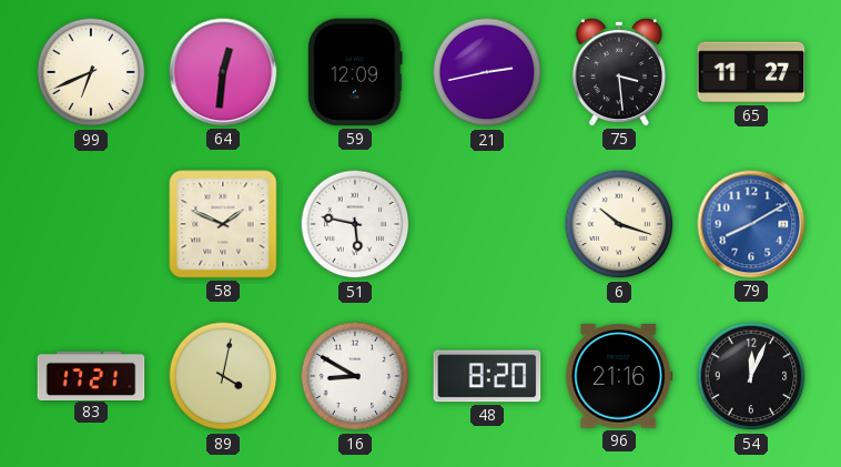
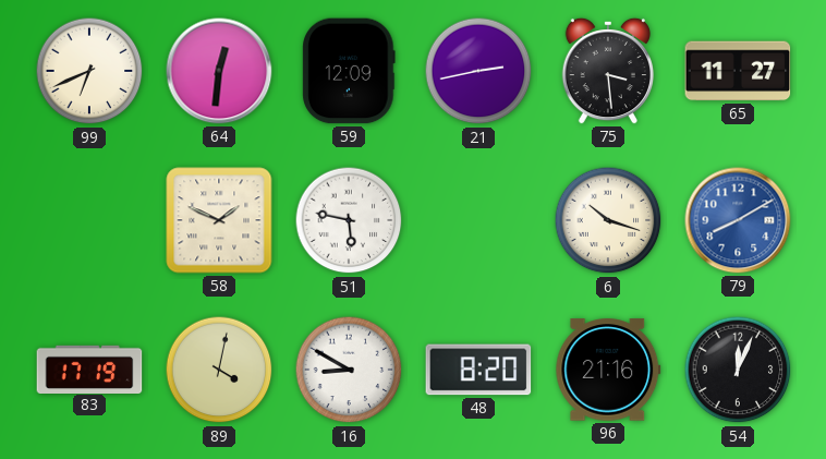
83: 17:21 -> 17:19
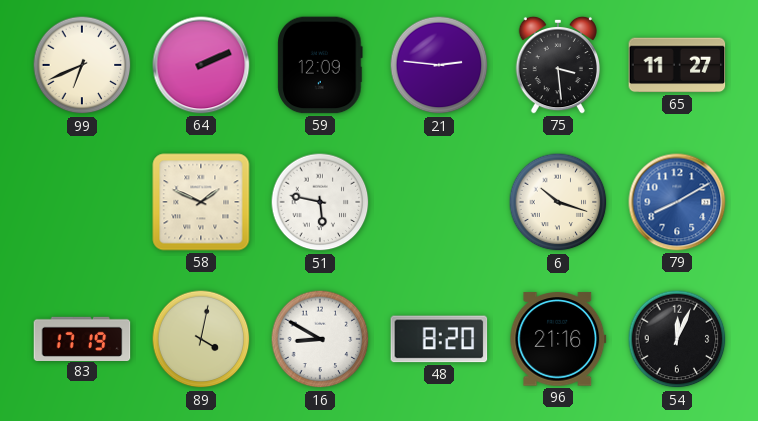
64: 12:31 -> 2:11
21: 2:43 -> 2:46
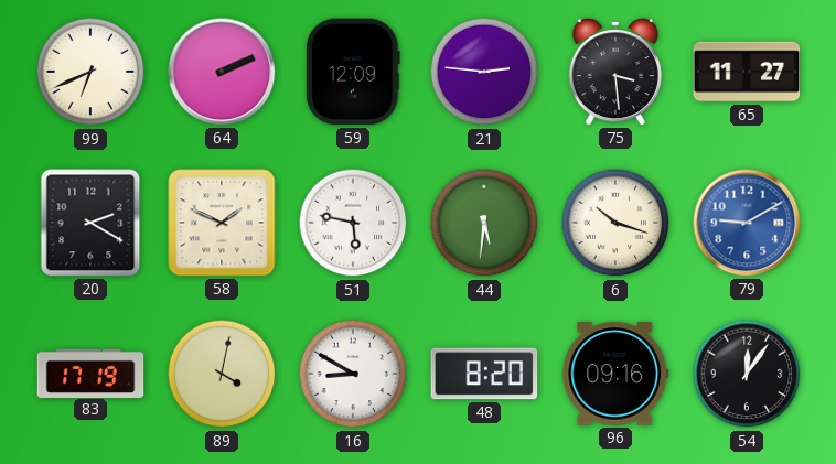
20: none -> 2:20
44: none -> 5:31
79: 8:10 -> 9:10
96: 21:16 -> 09:16
54: 12:04 -> 12:06
